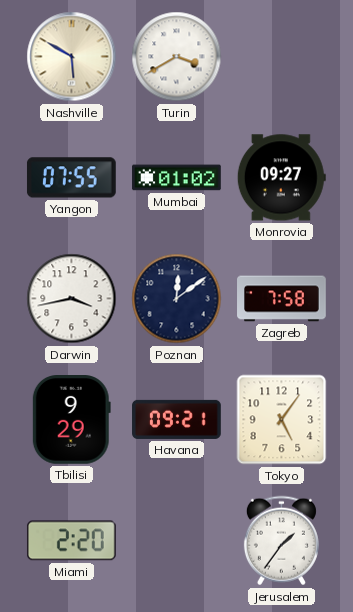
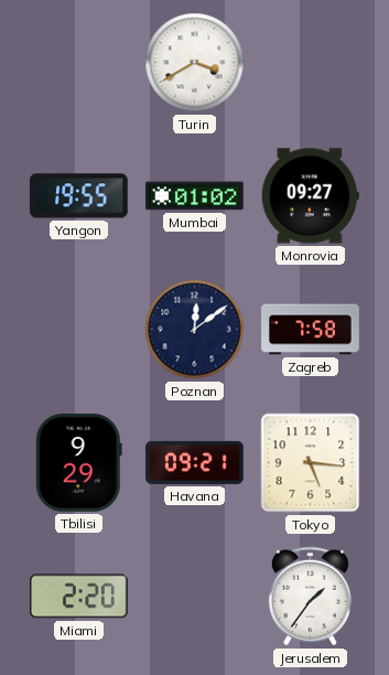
Nashville: 5:50 -> none
Yangon: 07:55 -> 19:55
Darwin: 3:43 -> none
Tokyo: 5:06 -> 5:16
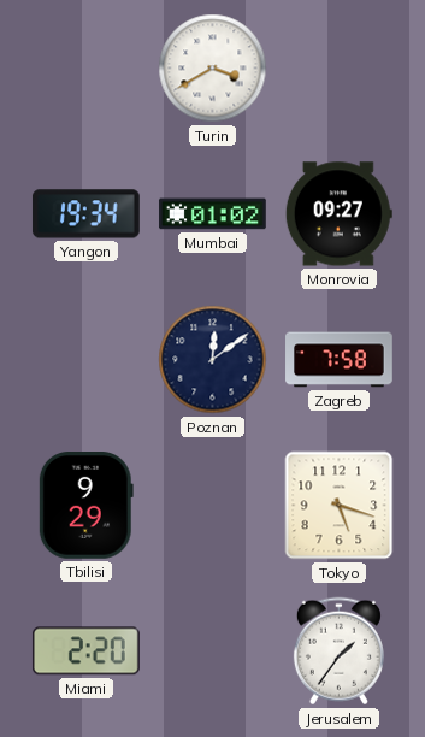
Yangon: 19:55 -> 19:34
Havana: 09:21 -> none
Tokyo: 5:16 -> 5:18
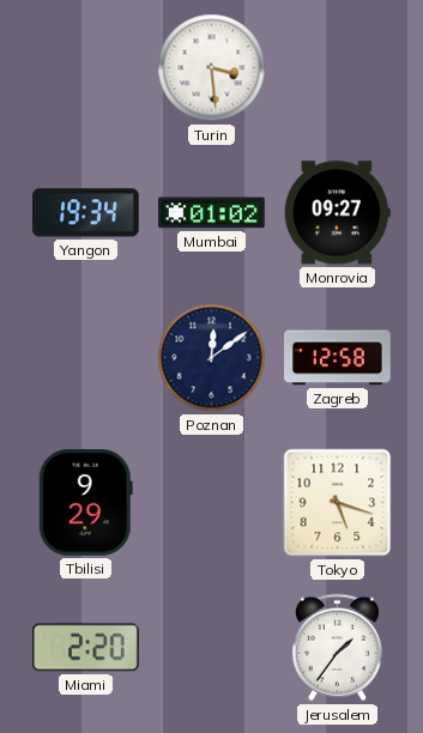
Turin: 3:40 -> 3:29
Zagreb: 7:58 -> 12:58
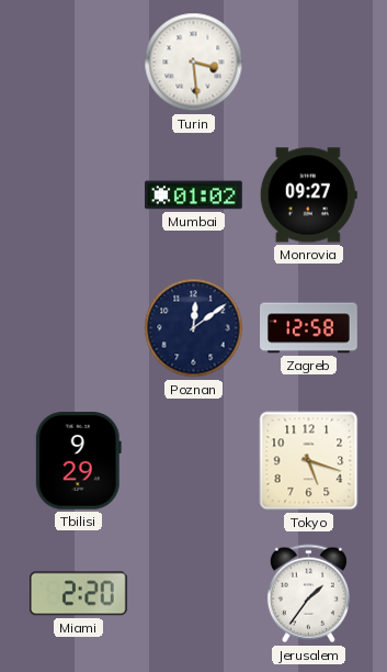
Yangon: 19:34 -> none
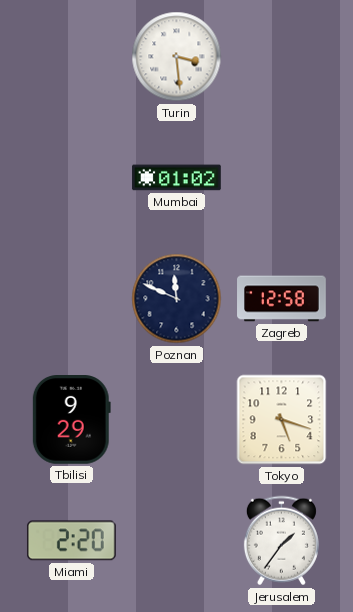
Monrovia: 09:27 -> none
Poznan: 12:09 -> 11:49
